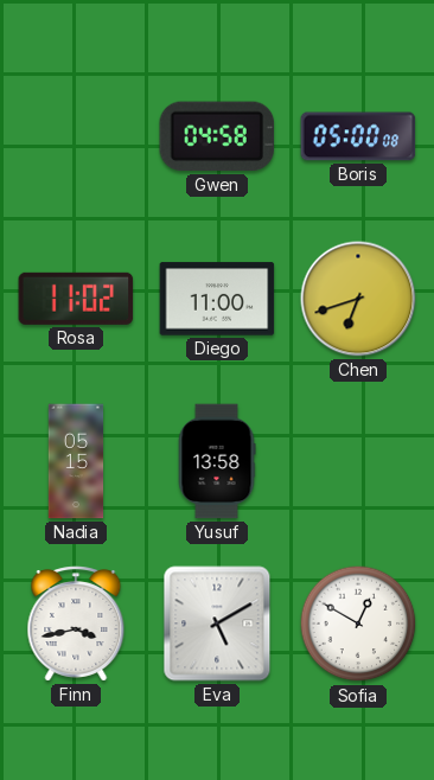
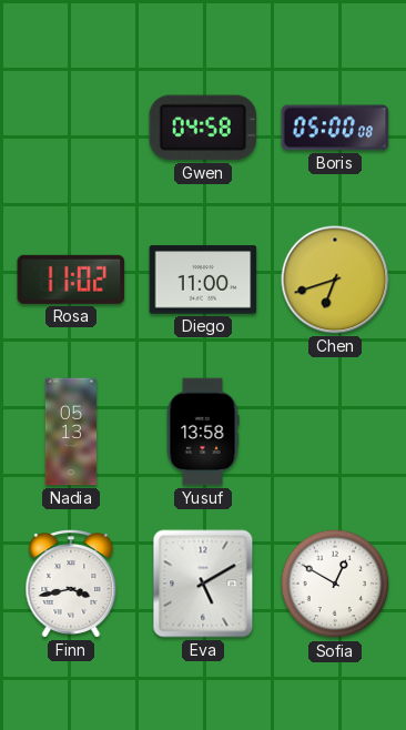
Nadia: 05:15 -> 05:13
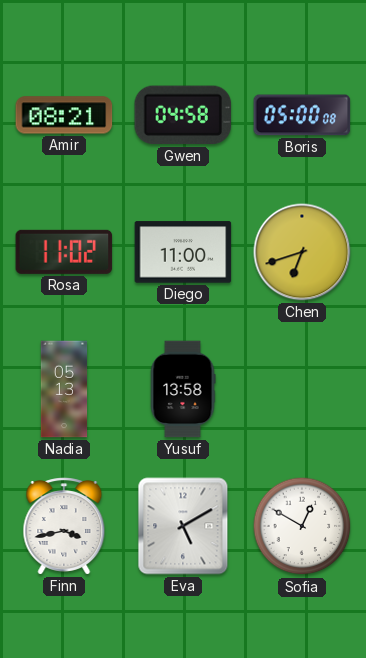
Amir: none -> 08:21
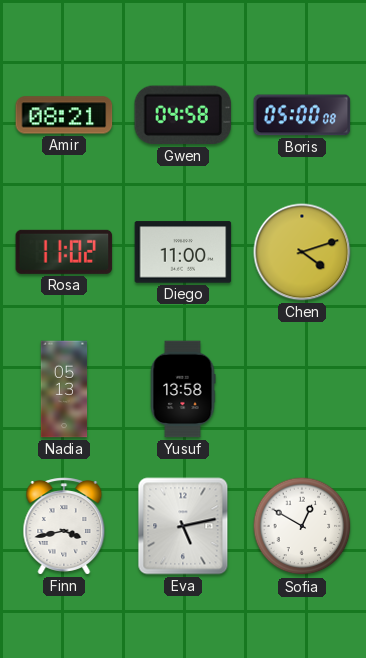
Chen: 6:42 -> 4:12
Eva: 5:10 -> 5:13
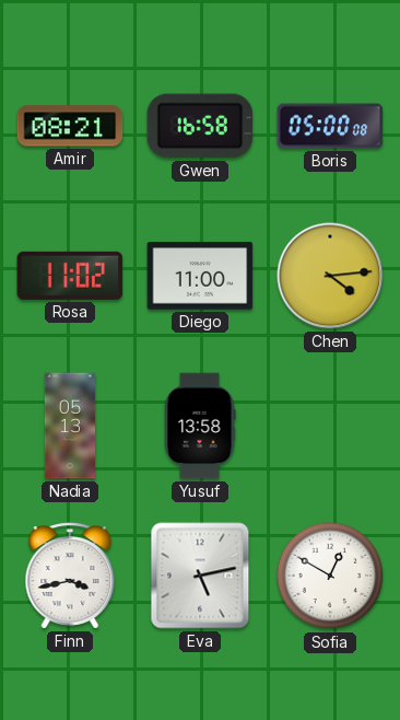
Gwen: 04:58 -> 16:58
Chen: 4:12 -> 4:14
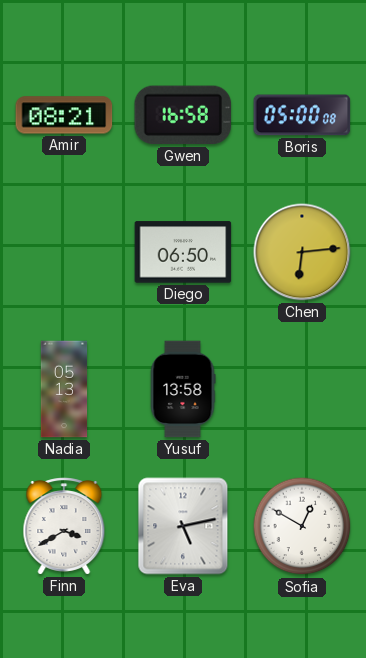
Rosa: 11:02 -> none
Diego: 11:00 -> 06:50
Chen: 4:14 -> 6:14
Finn: 3:43 -> 3:40
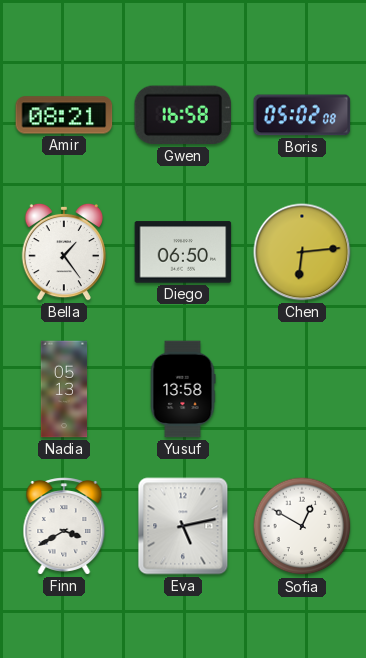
Boris: 05:00 -> 05:02
Bella: none -> 1:24
